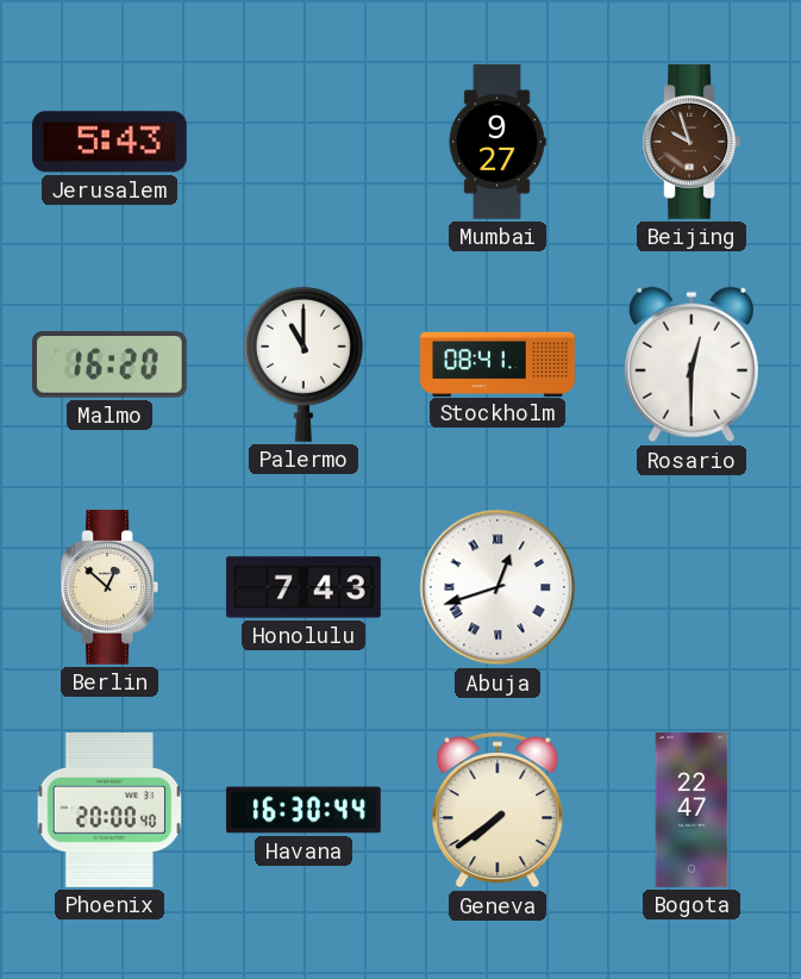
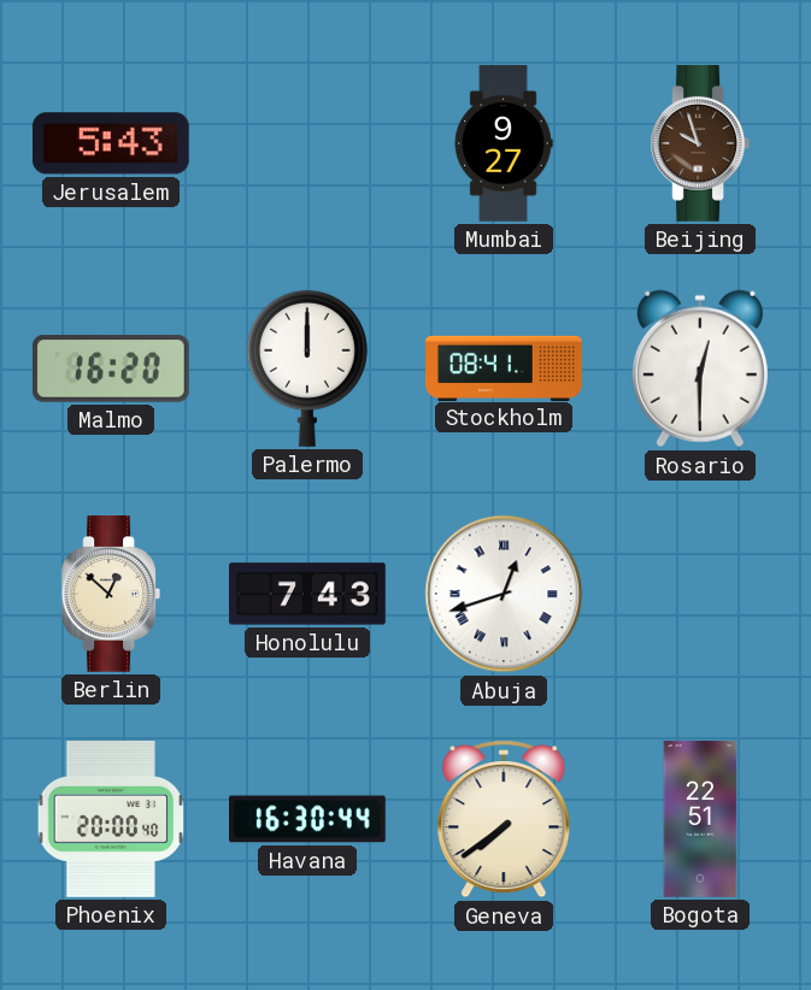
Palermo: 11:00 -> 12:00
Bogota: 22:47 -> 22:51
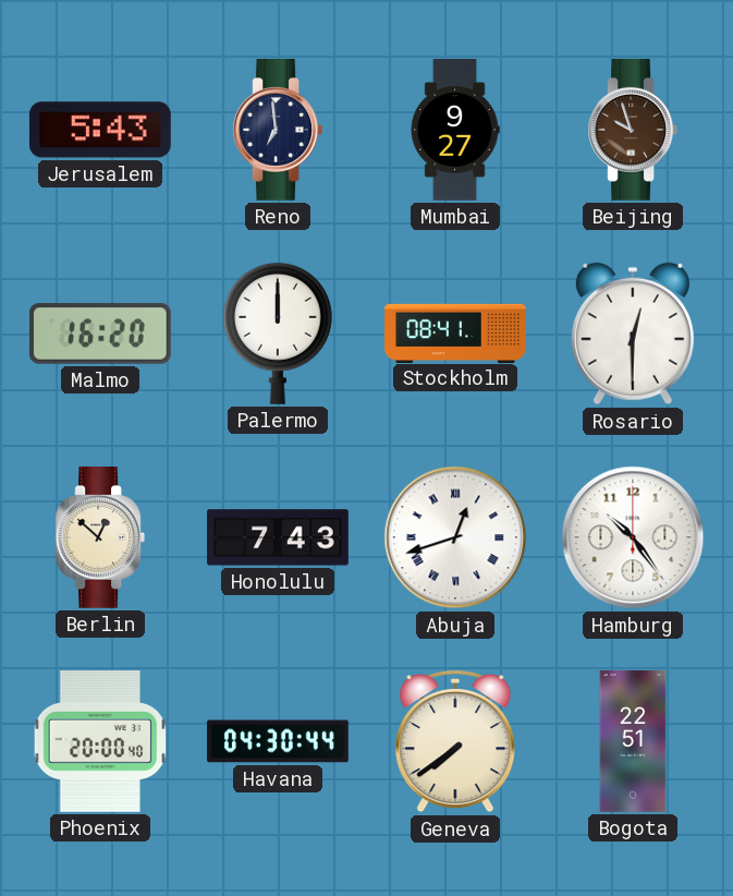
Reno: none -> 6:59
Hamburg: none -> 10:24
Havana: 16:30 -> 04:30
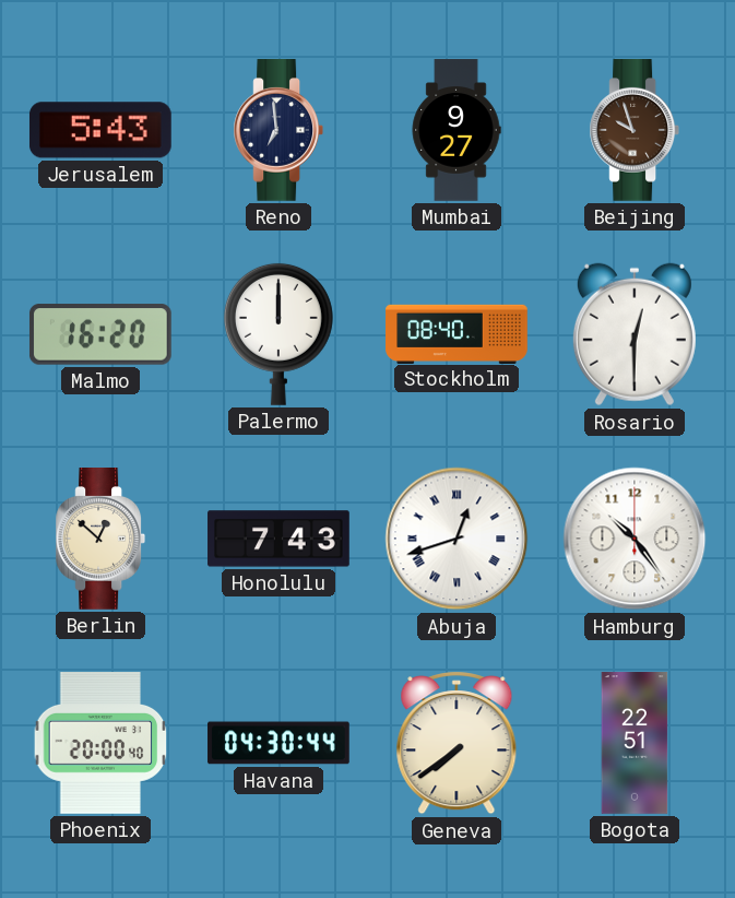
Stockholm: 08:41 -> 08:40
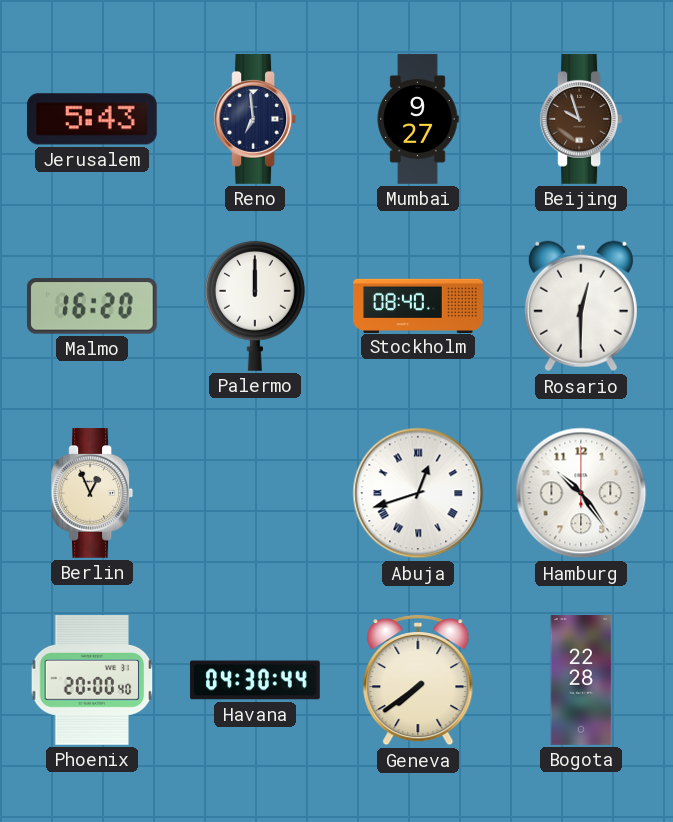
Berlin: 12:52 -> 12:56
Honolulu: 7:43 -> none
Bogota: 22:51 -> 22:28
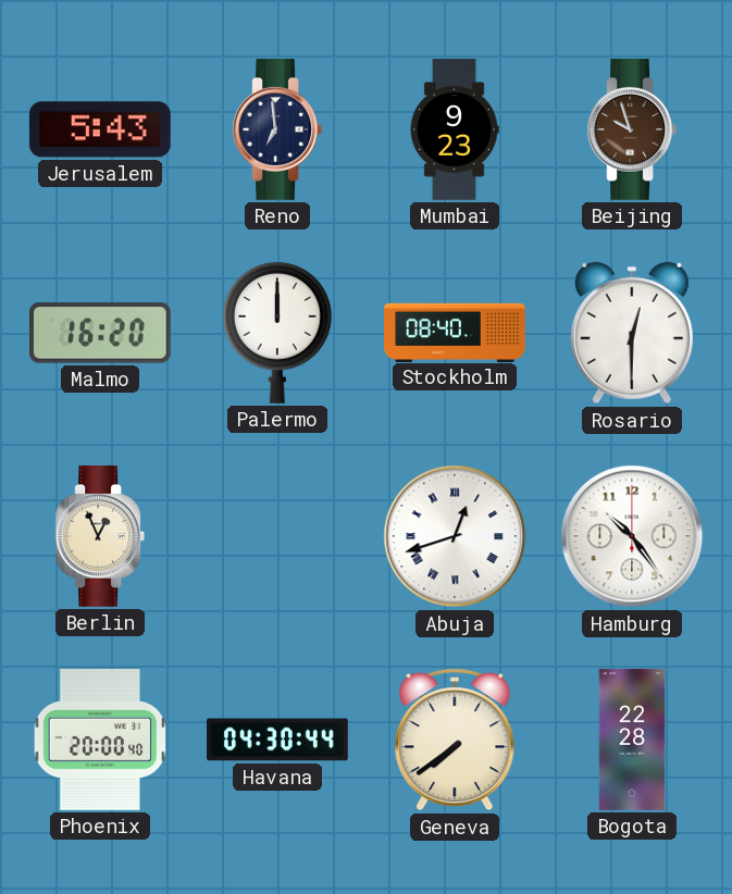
Mumbai: 9:27 -> 9:23
